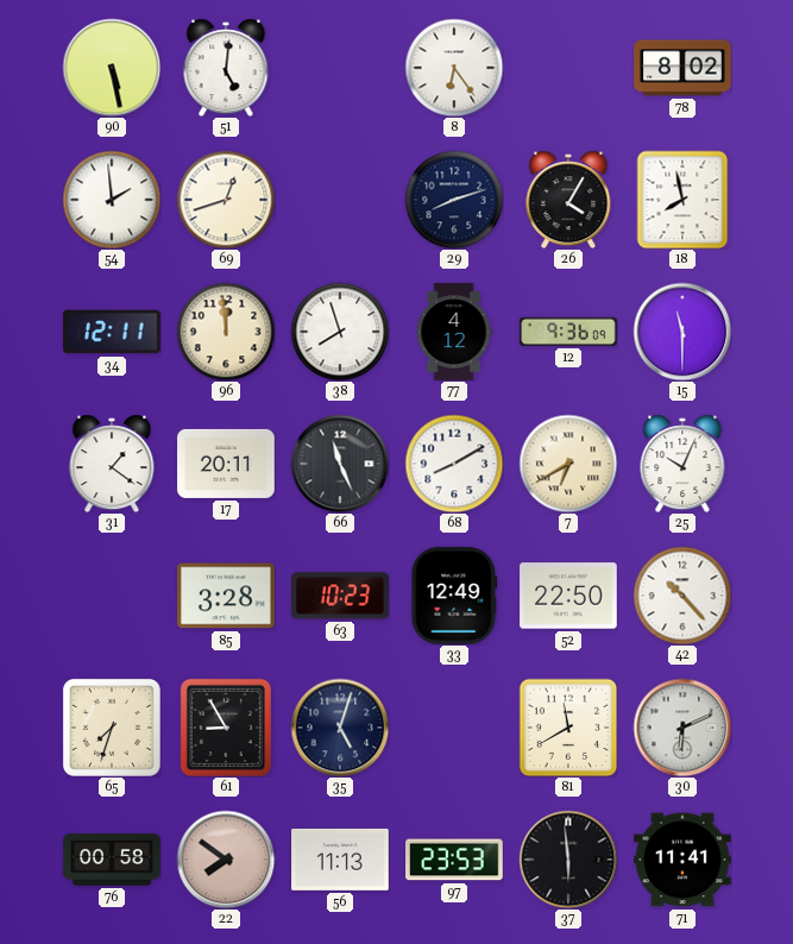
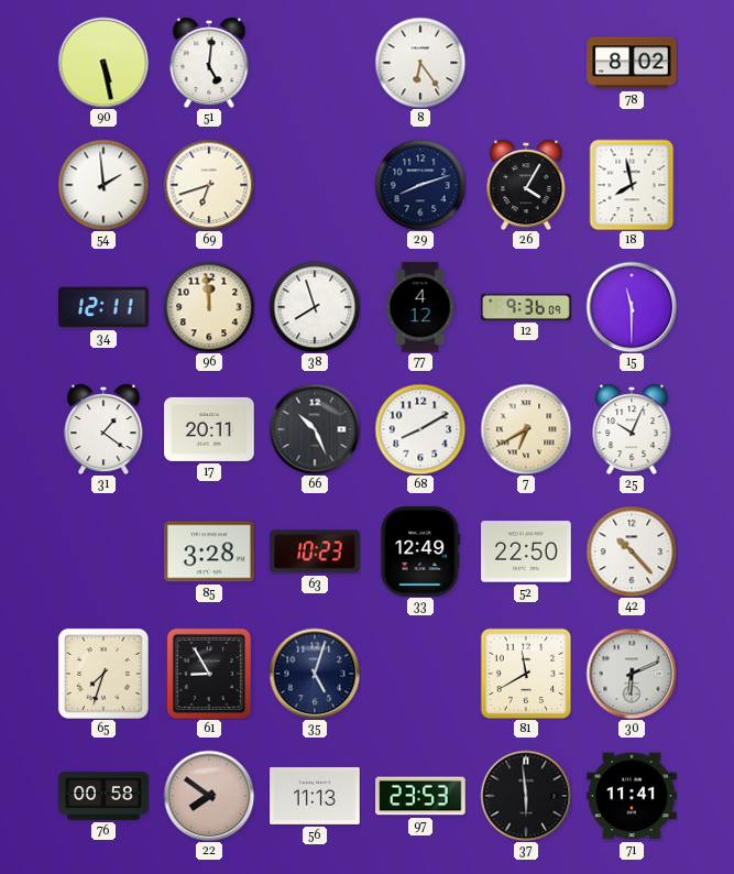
69: 12:42 -> 6:42
66: 11:26 -> 10:26
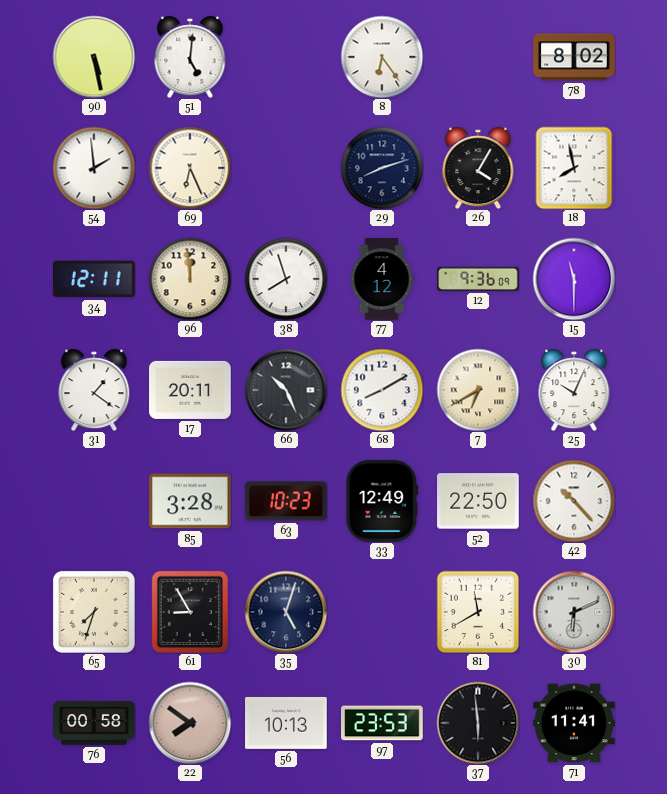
69: 6:42 -> 6:26
56: 11:13 -> 10:13
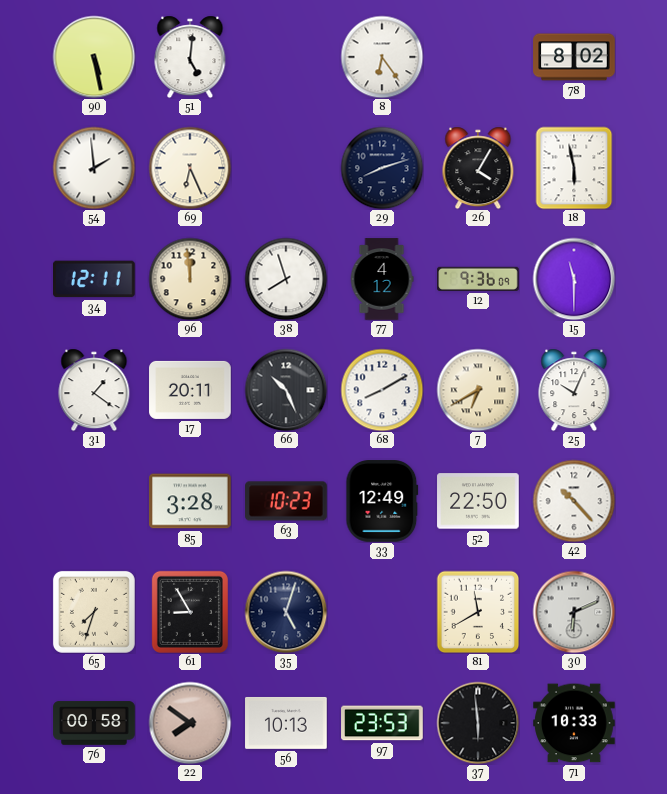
18: 7:58 -> 5:58
71: 11:41 -> 10:33
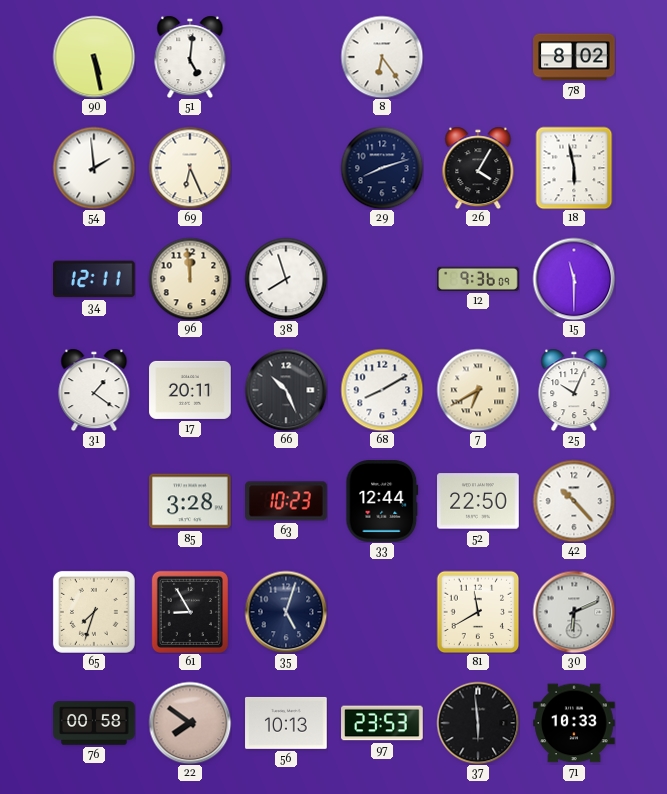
77: 4:12 -> none
33: 12:49 -> 12:44
